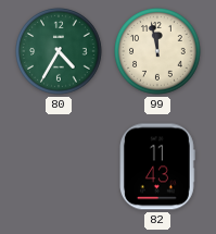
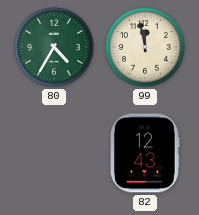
82: 11:43 -> 12:43
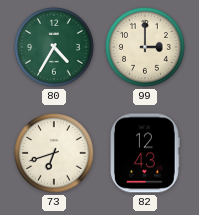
99: 11:58 -> 3:00
73: none -> 6:42
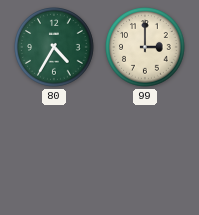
73: 6:42 -> none
82: 12:43 -> none
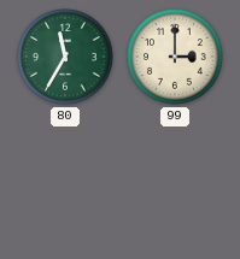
80: 4:35 -> 11:35
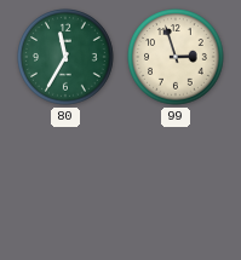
99: 3:00 -> 2:57
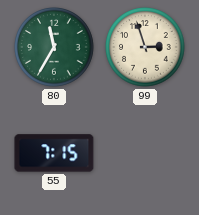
55: none -> 7:15
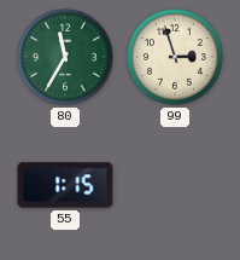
55: 7:15 -> 1:15
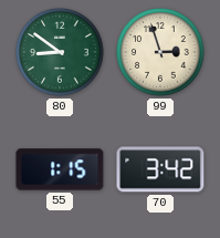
80: 11:35 -> 8:51
70: none -> 3:42
